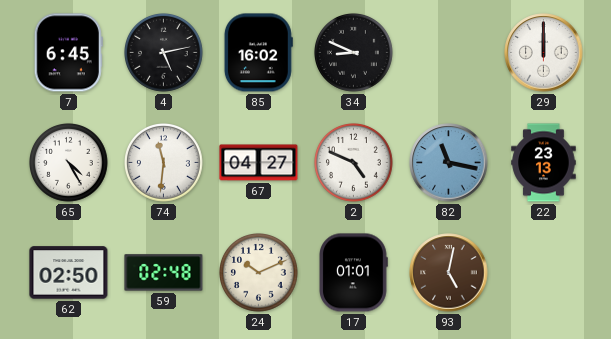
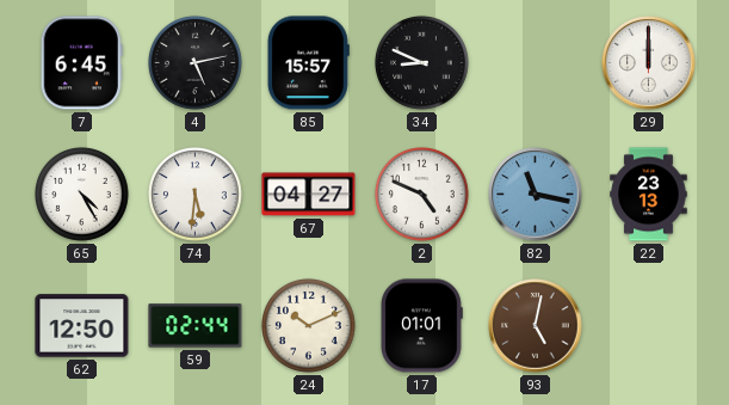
85: 16:02 -> 15:57
74: 11:31 -> 5:31
62: 02:50 -> 12:50
59: 02:48 -> 02:44
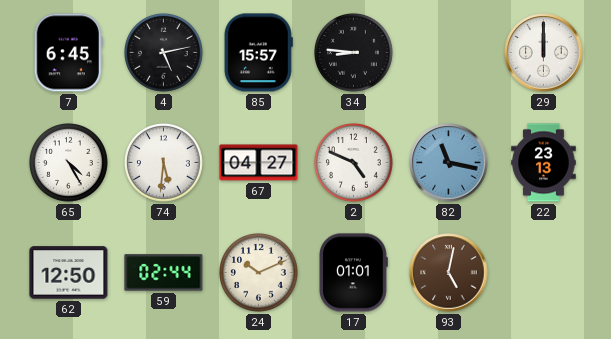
34: 8:49 -> 8:46
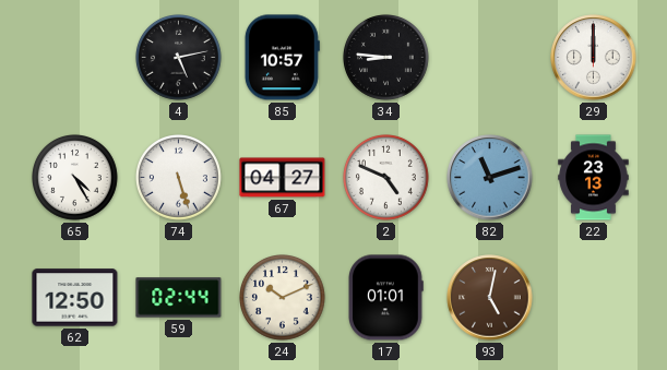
7: 6:45 -> none
85: 15:57 -> 10:57
74: 5:31 -> 5:27
82: 11:17 -> 11:12
